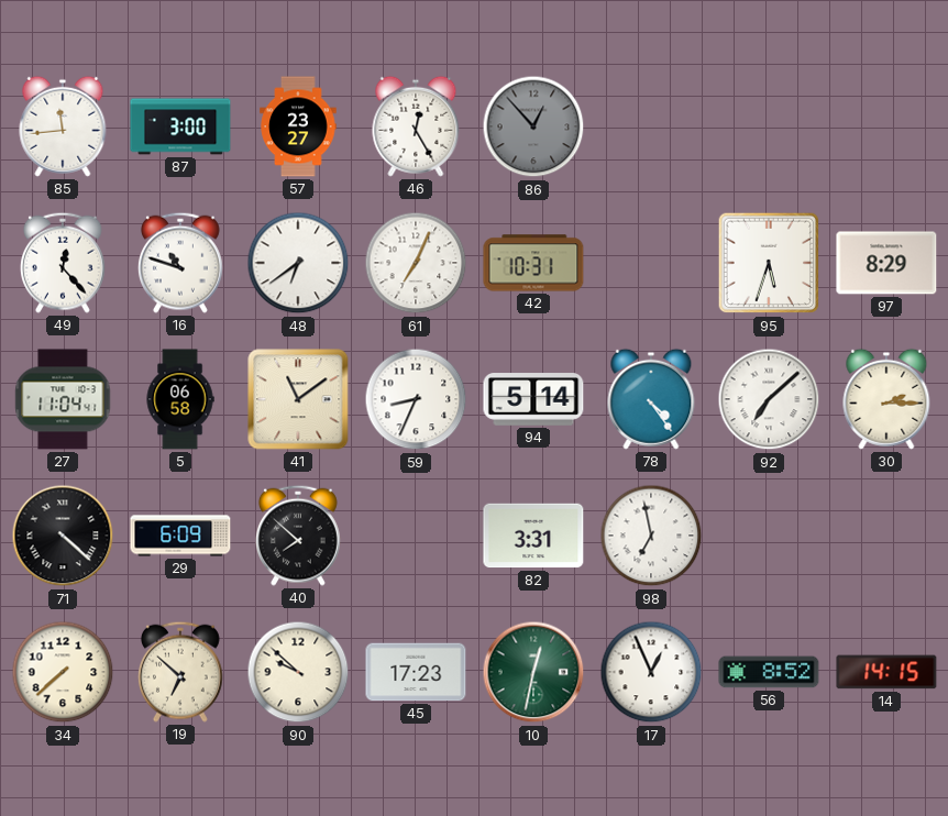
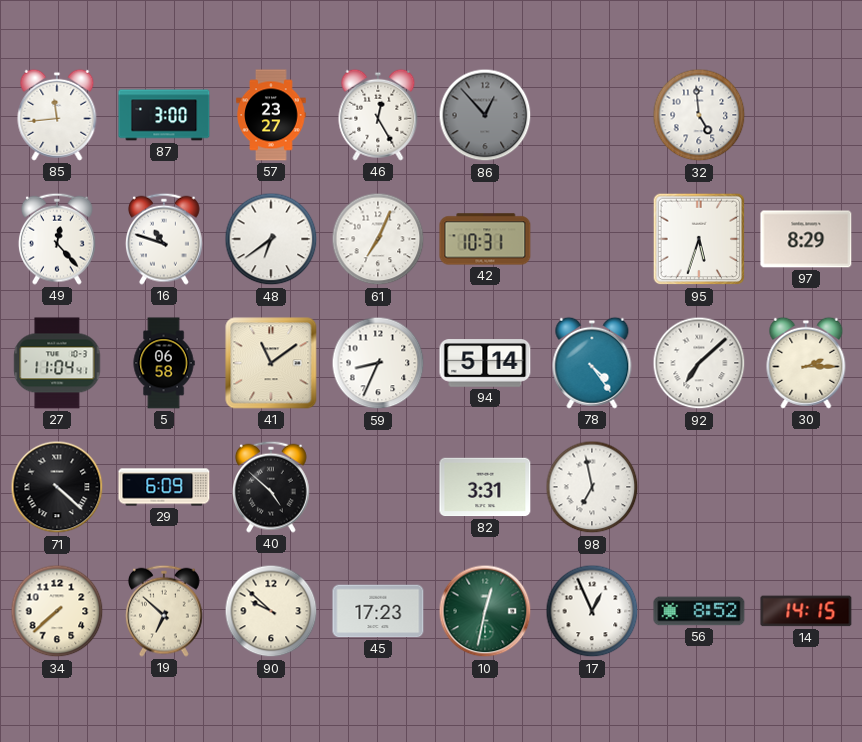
32: none -> 4:59
40: 7:52 -> 4:52
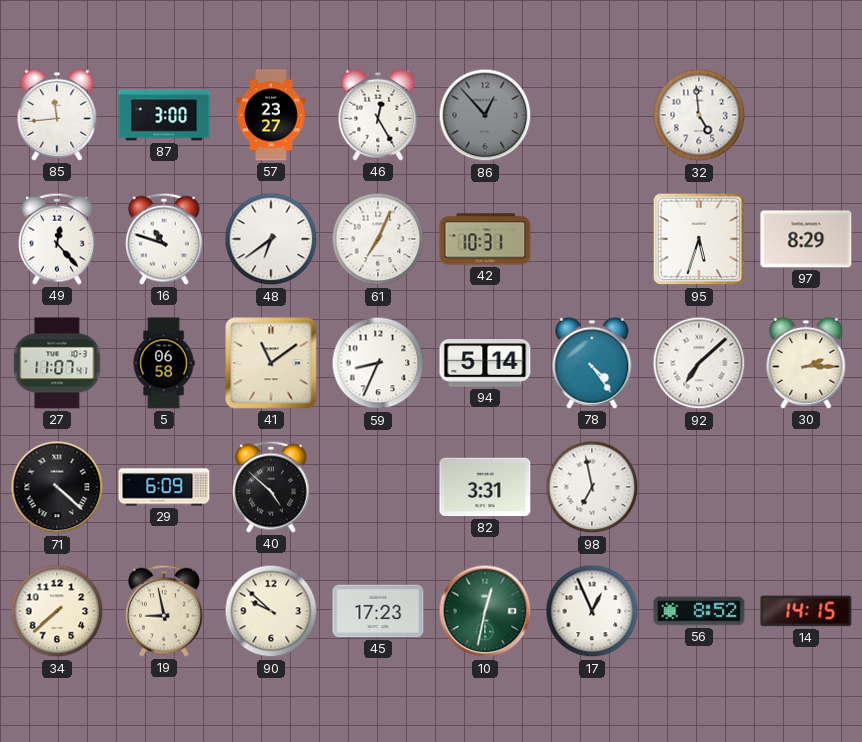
27: 11:04 -> 11:07
19: 6:52 -> 8:58
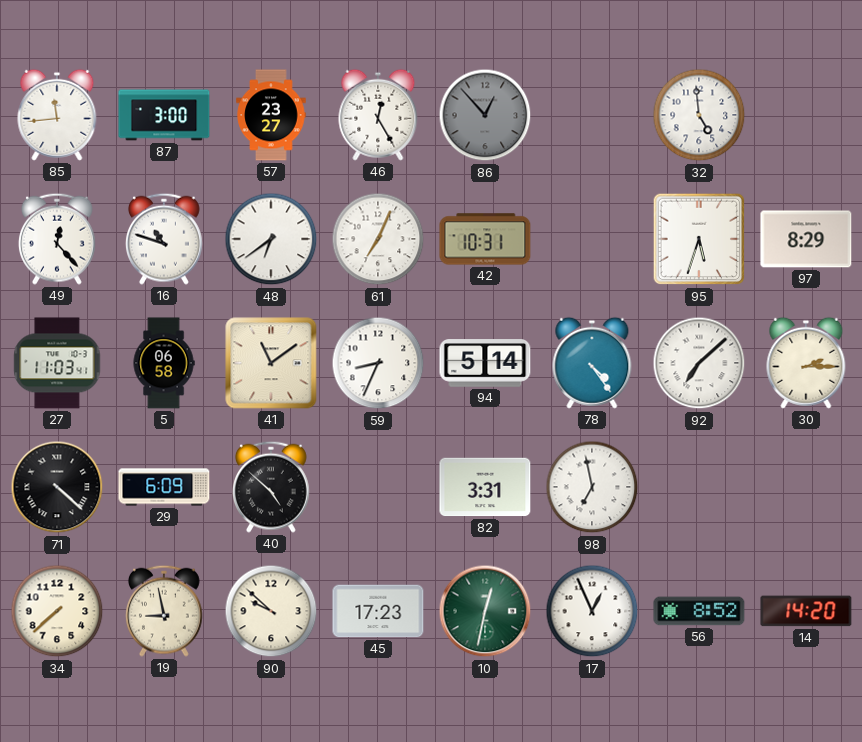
27: 11:07 -> 11:03
14: 14:15 -> 14:20
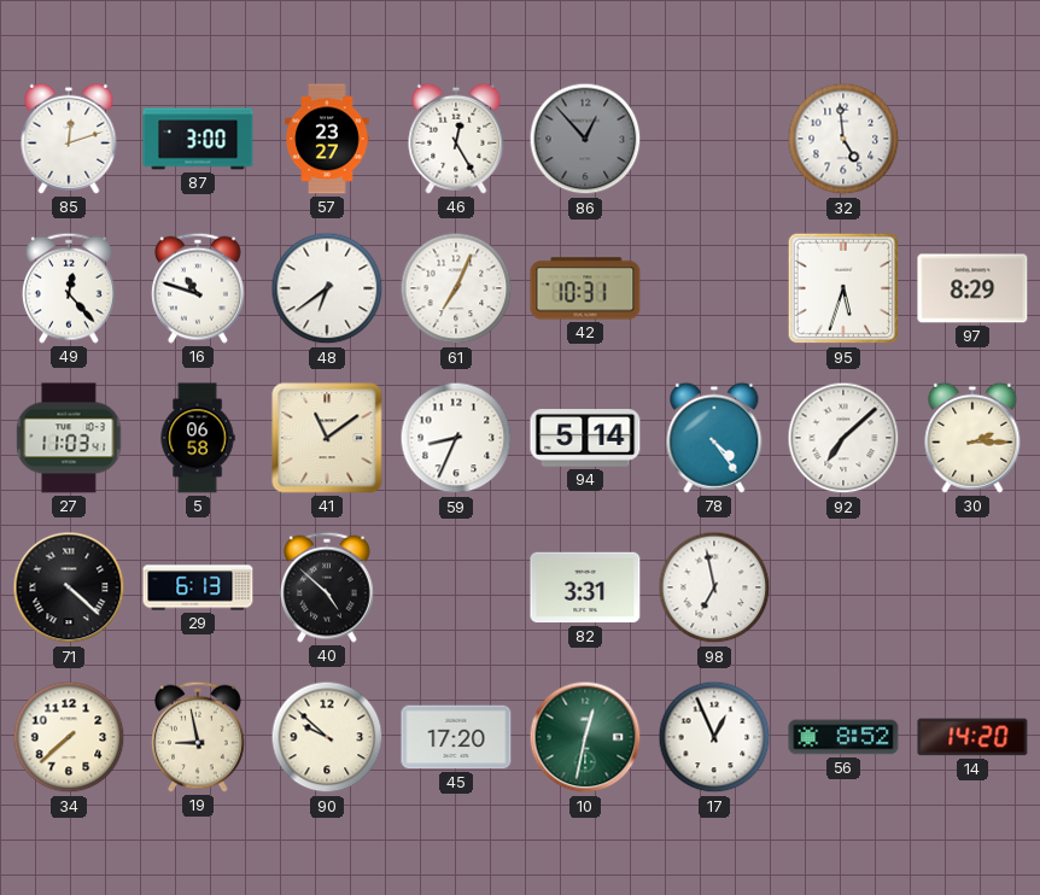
85: 11:44 -> 12:12
29: 6:09 -> 6:13
45: 17:23 -> 17:20
